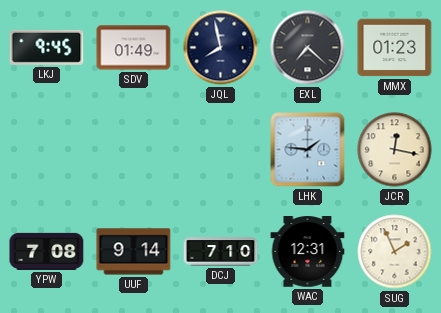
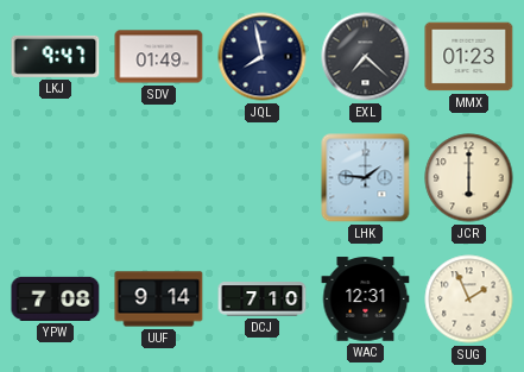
LKJ: 9:45 -> 9:47
JCR: 12:17 -> 6:00
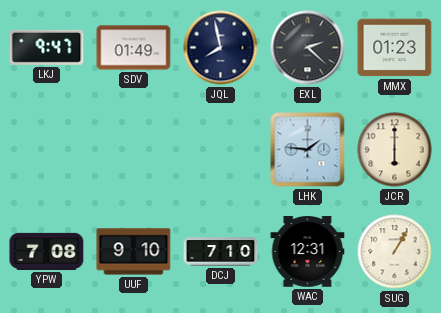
EXL: 7:22 -> 2:22
UUF: 9:14 -> 9:10
SUG: 1:56 -> 1:05
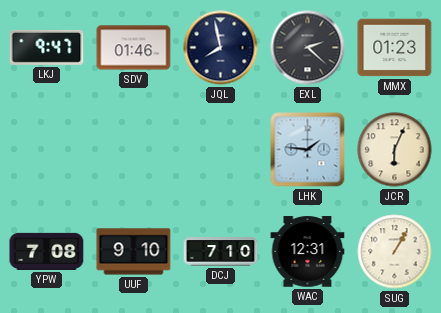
SDV: 01:49 -> 01:46
JCR: 6:00 -> 6:04
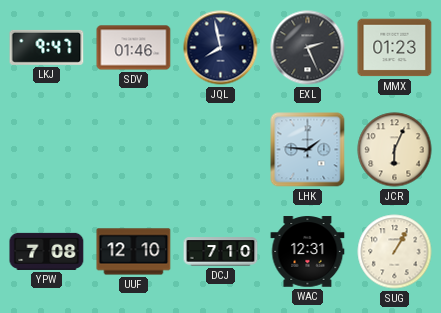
EXL: 2:22 -> 2:26
UUF: 9:10 -> 12:10
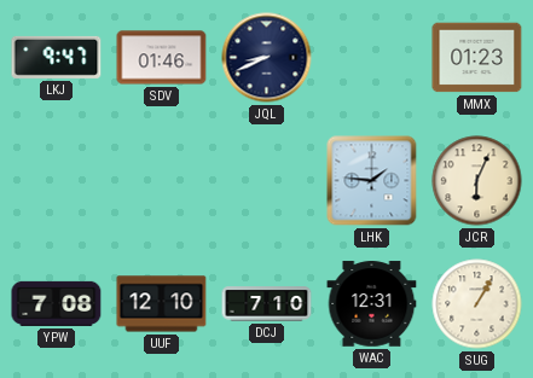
JQL: 7:58 -> 8:41
EXL: 2:26 -> none
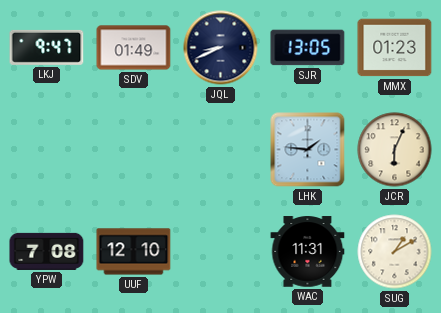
SDV: 01:46 -> 01:49
SJR: none -> 13:05
DCJ: 7:10 -> none
WAC: 12:31 -> 11:31
SUG: 1:05 -> 1:10
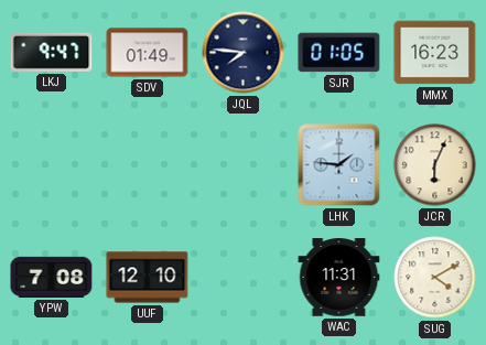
JQL: 8:41 -> 7:46
SJR: 13:05 -> 01:05
MMX: 01:23 -> 16:23
SUG: 1:10 -> 4:10
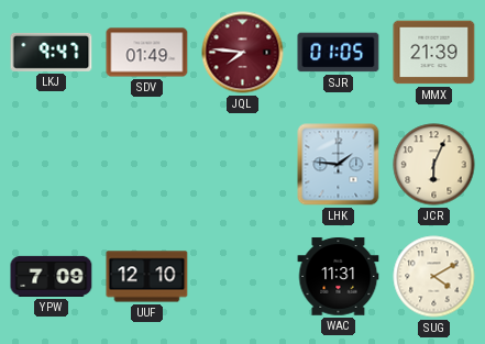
JQL dial: navy -> burgundy
MMX: 16:23 -> 21:39
YPW: 7:08 -> 7:09
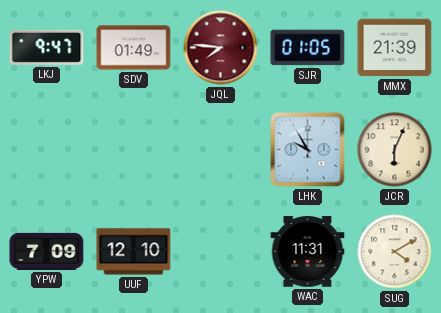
LHK: 1:46 -> 9:55
